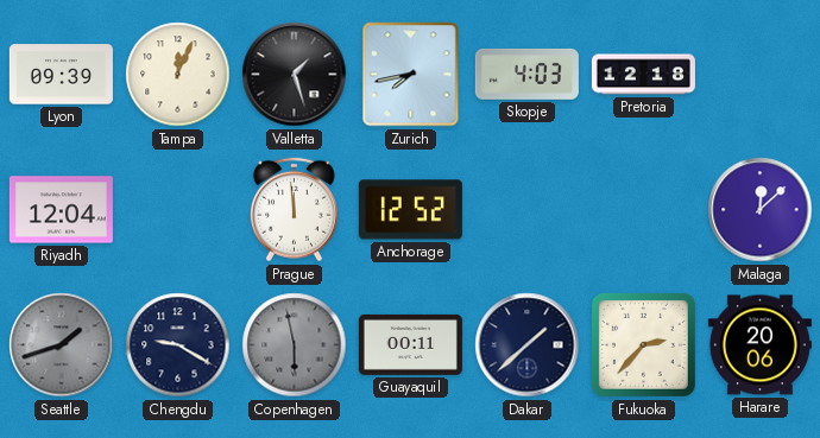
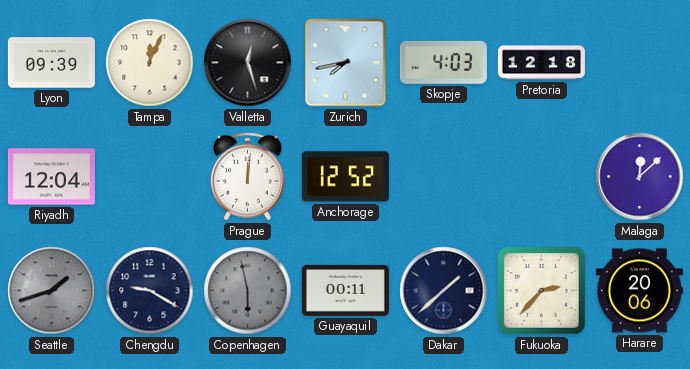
Valletta: 1:27 -> 12:27
Prague: 11:59 -> 12:01
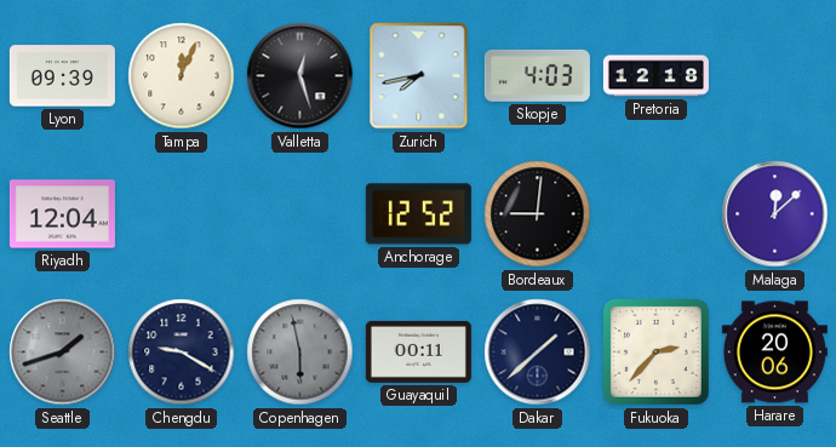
Prague: 12:01 -> none
Bordeaux: none -> 9:01
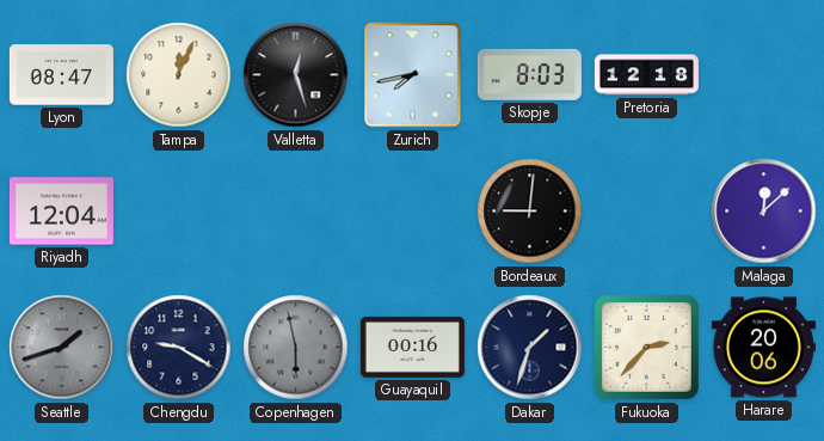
Lyon: 09:39 -> 08:47
Skopje: 4:03 -> 8:03
Anchorage: 12:52 -> none
Guayaquil: 00:11 -> 00:16
Dakar: 1:38 -> 1:33
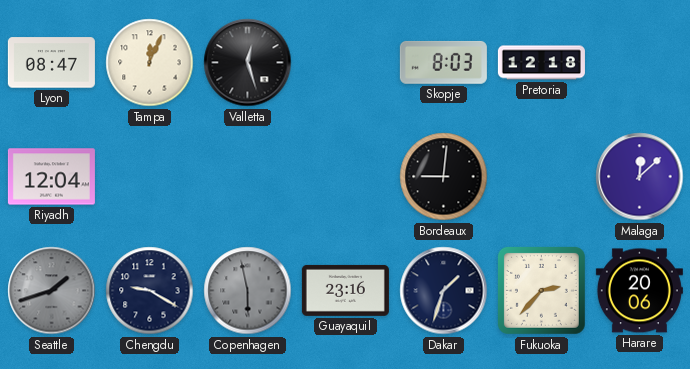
Zurich: 7:43 -> none
Guayaquil: 00:16 -> 23:16
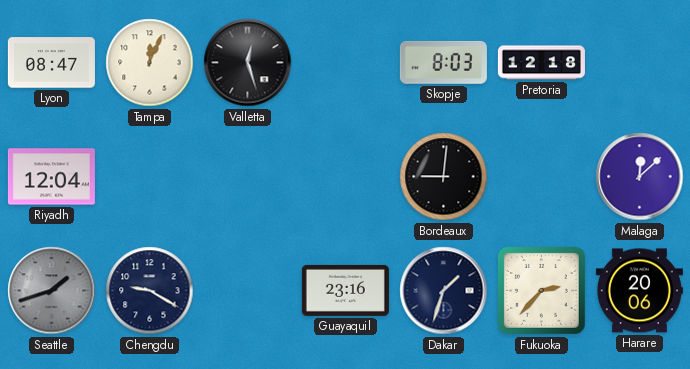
Copenhagen: 5:58 -> none
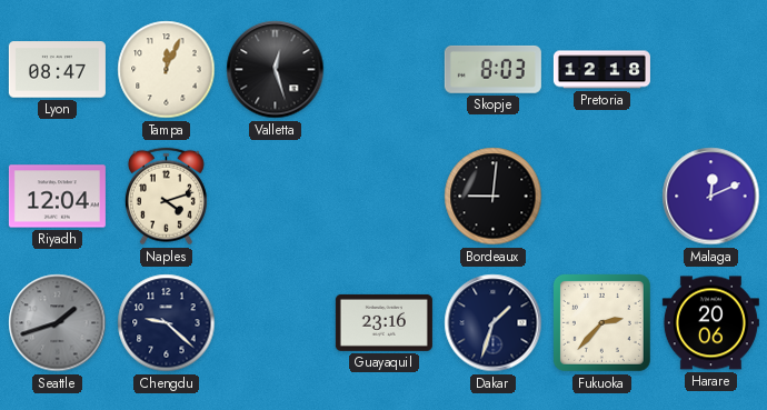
Naples: none -> 4:12
Malaga: 12:08 -> 12:11
Chengdu: 9:20 -> 9:22
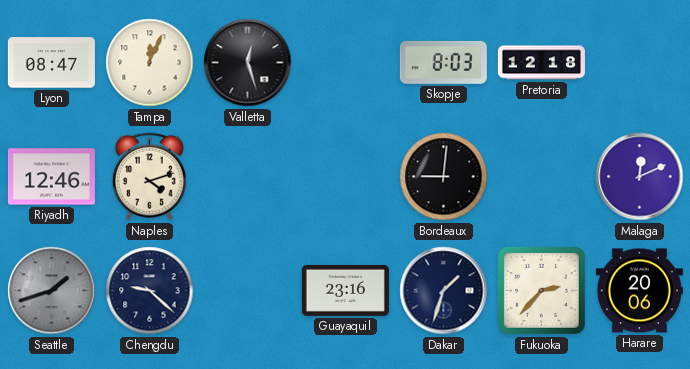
Riyadh: 12:04 -> 12:46
